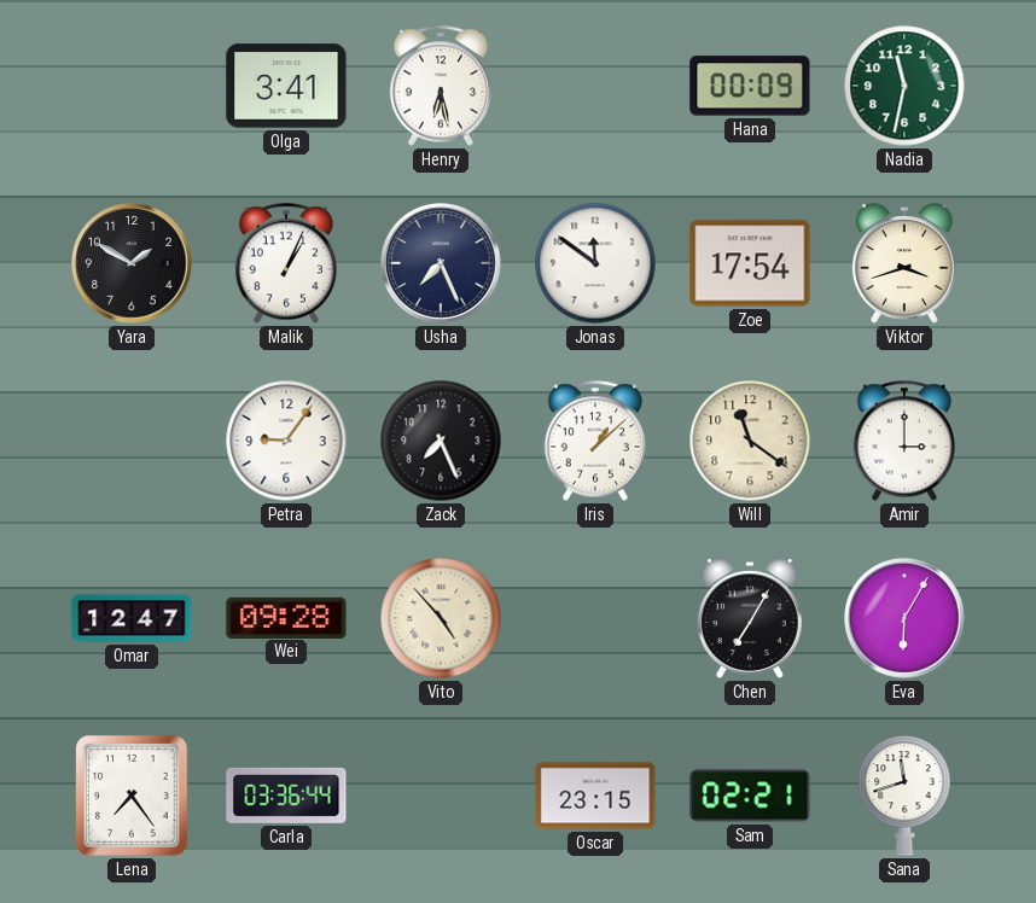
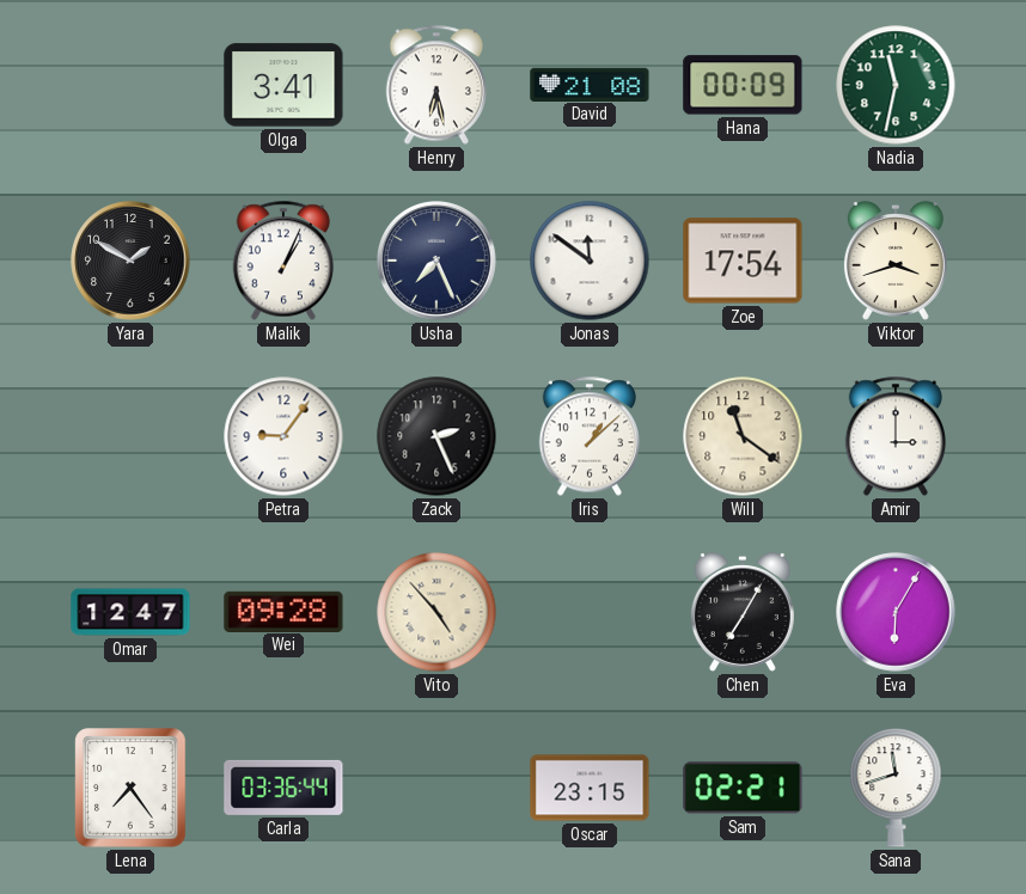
David: none -> 21:08
Zack: 7:26 -> 2:26
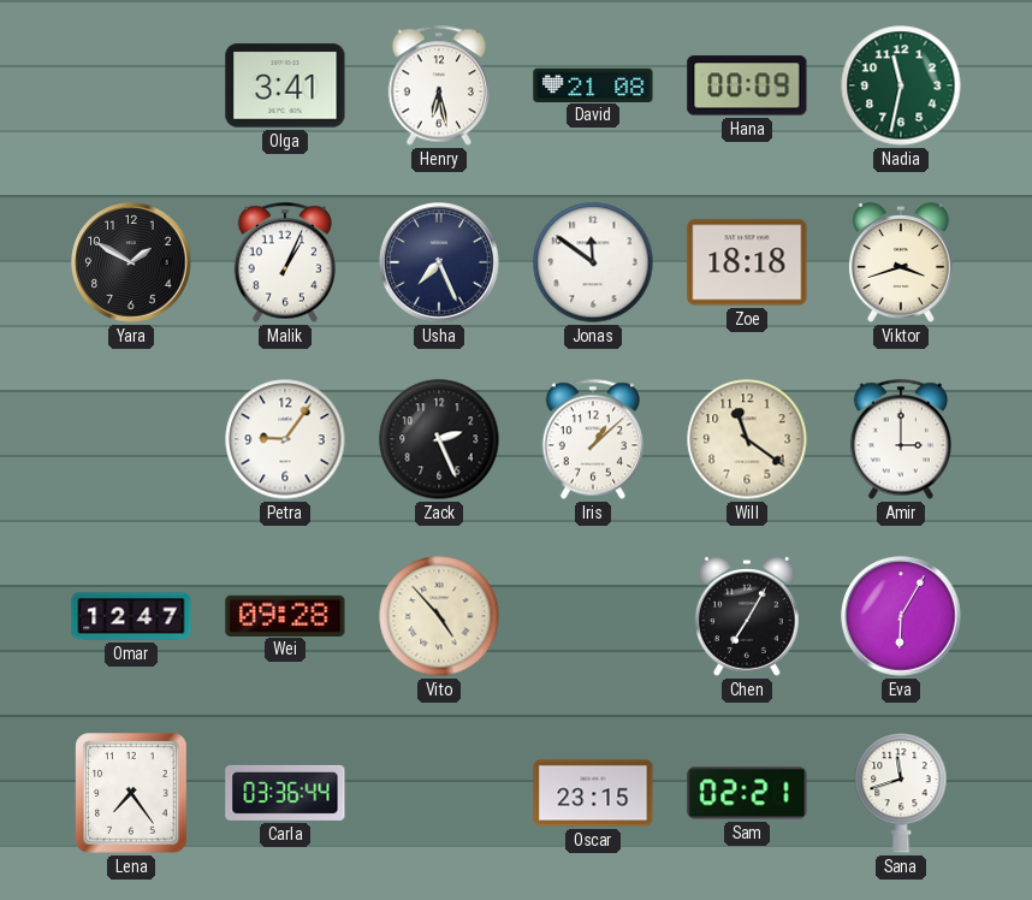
Zoe: 17:54 -> 18:18
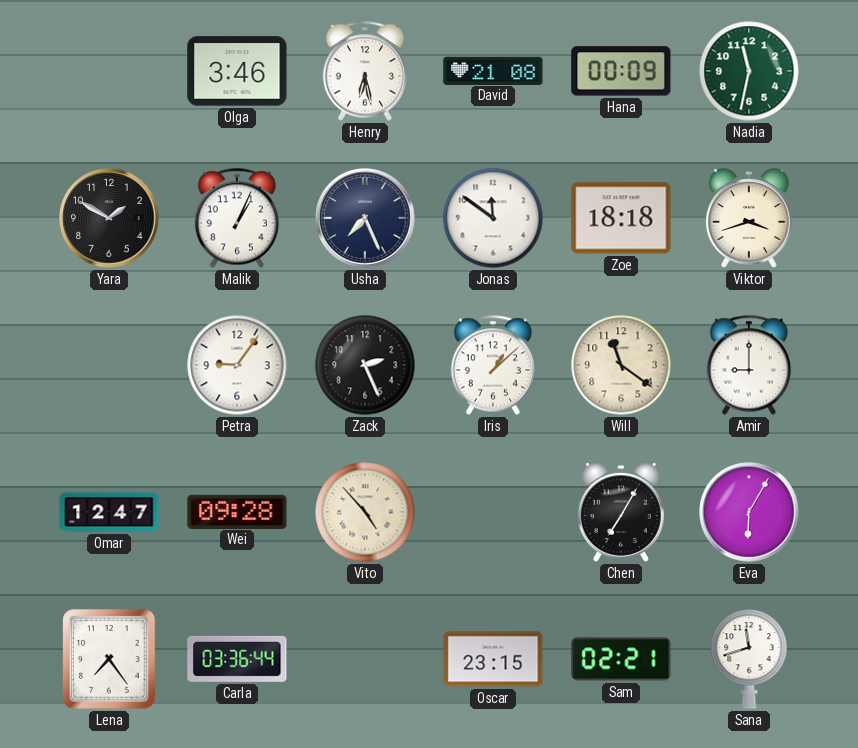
Olga: 3:41 -> 3:46
Amir: 3:00 -> 9:00
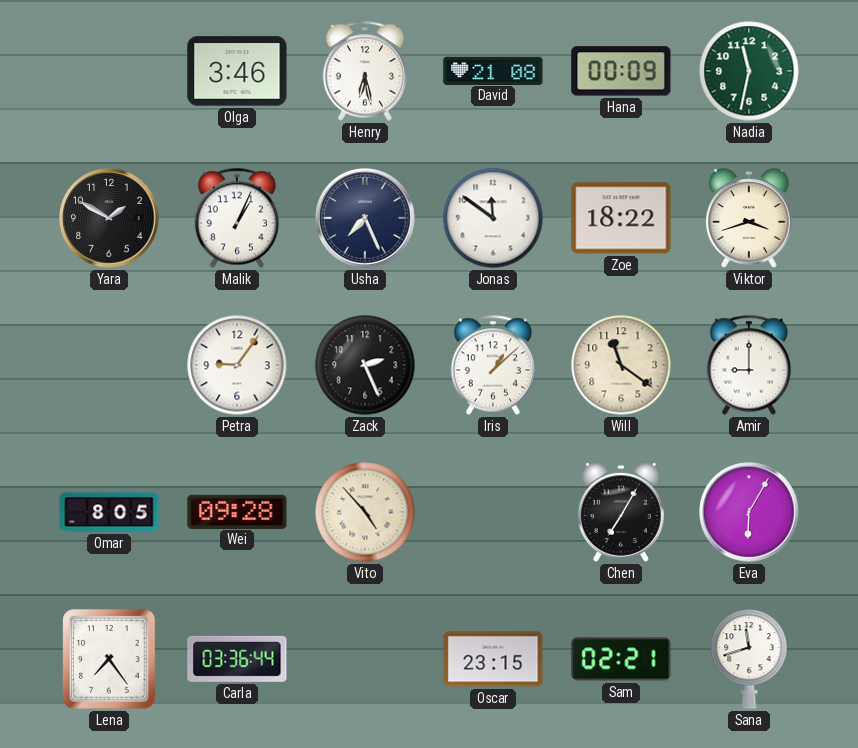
Zoe: 18:18 -> 18:22
Omar: 12:47 -> 8:05
